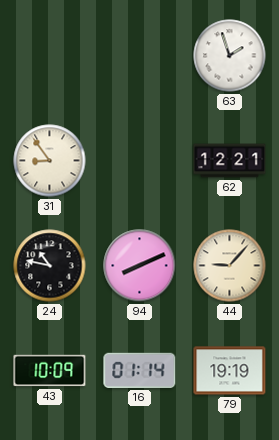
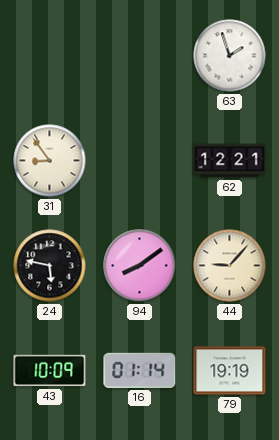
24: 10:47 -> 5:47
94: 8:11 -> 8:09
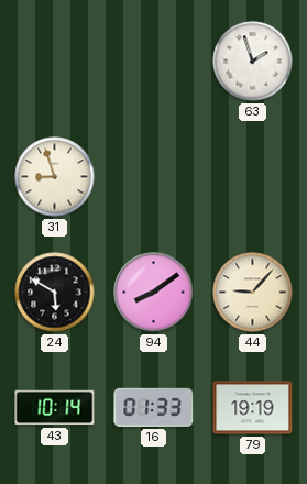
31: 8:54 -> 8:57
62: 12:21 -> none
24: 5:47 -> 5:50
43: 10:09 -> 10:14
16: 01:14 -> 01:33
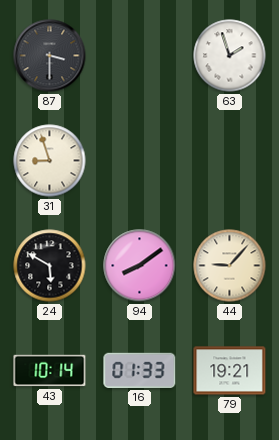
87: none -> 3:30
79: 19:19 -> 19:21
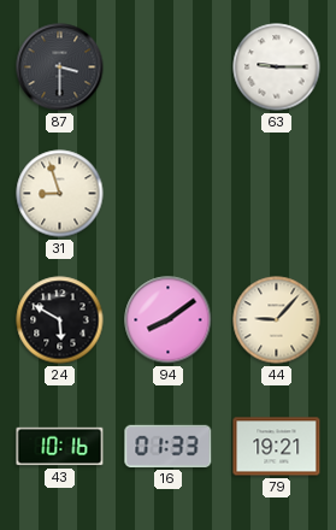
63: 1:57 -> 9:15
43: 10:14 -> 10:16
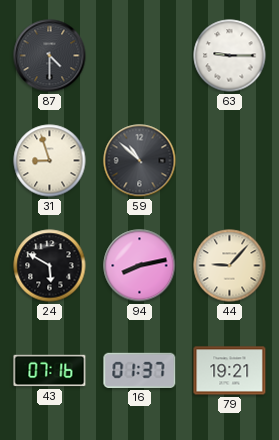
87: 3:30 -> 4:30
59: none -> 10:52
94: 8:09 -> 8:13
43: 10:16 -> 07:16
16: 01:33 -> 01:37
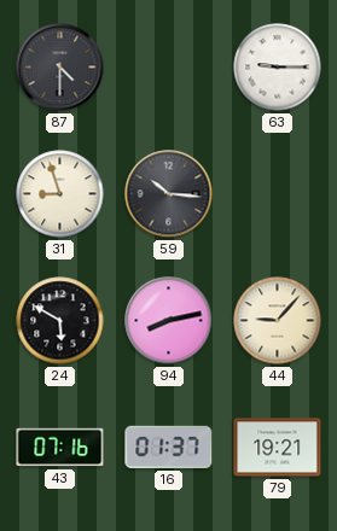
59: 10:52 -> 10:16
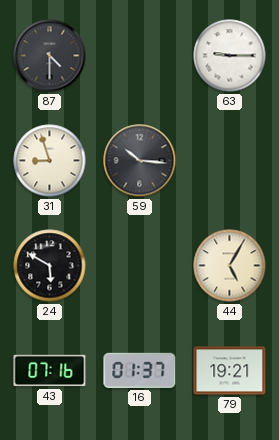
94: 8:13 -> none
44: 9:07 -> 5:05
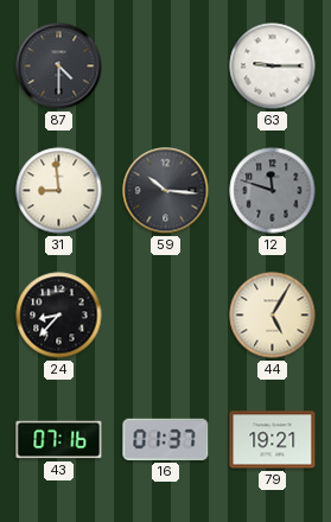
31: 8:57 -> 8:59
12: none -> 11:48
24: 5:50 -> 8:37
